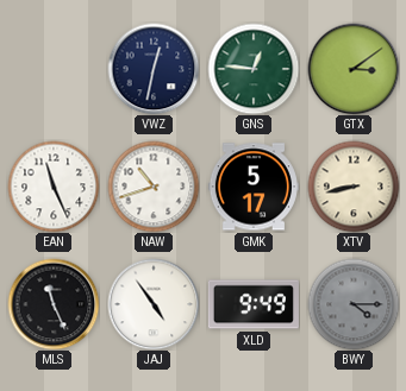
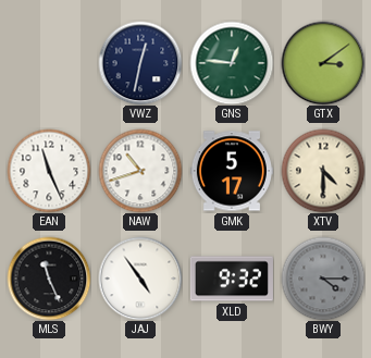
XTV: 8:43 -> 4:30
XLD: 9:49 -> 9:32
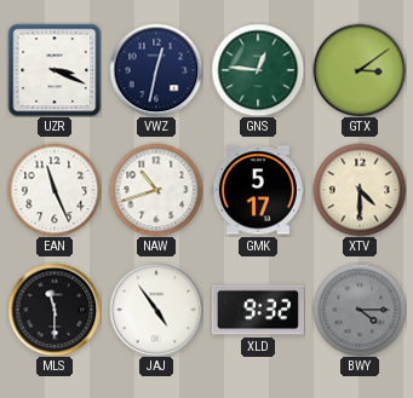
UZR: none -> 3:19
MLS: 11:26 -> 11:30
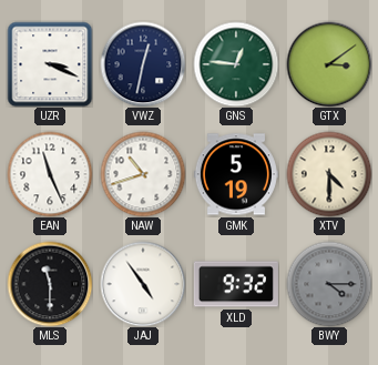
GMK: 5:17 -> 5:19
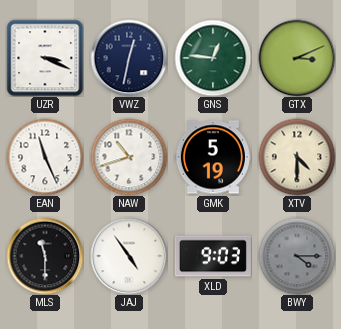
GTX: 3:09 -> 3:11
XLD: 9:32 -> 9:03
